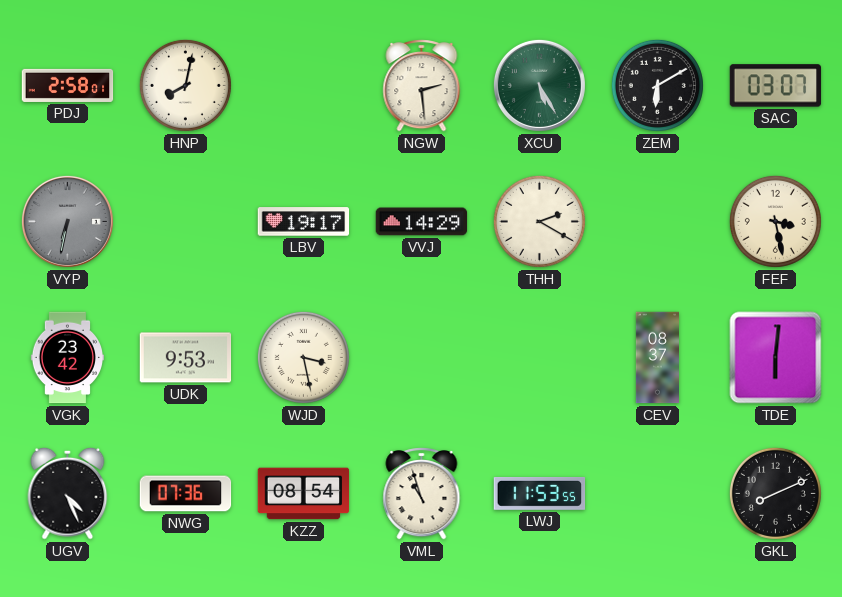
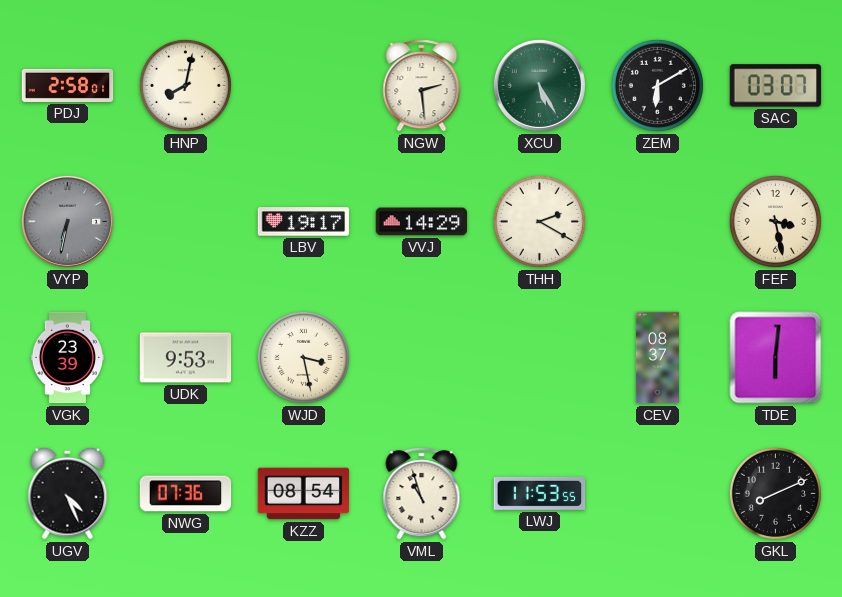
VGK: 23:42 -> 23:39
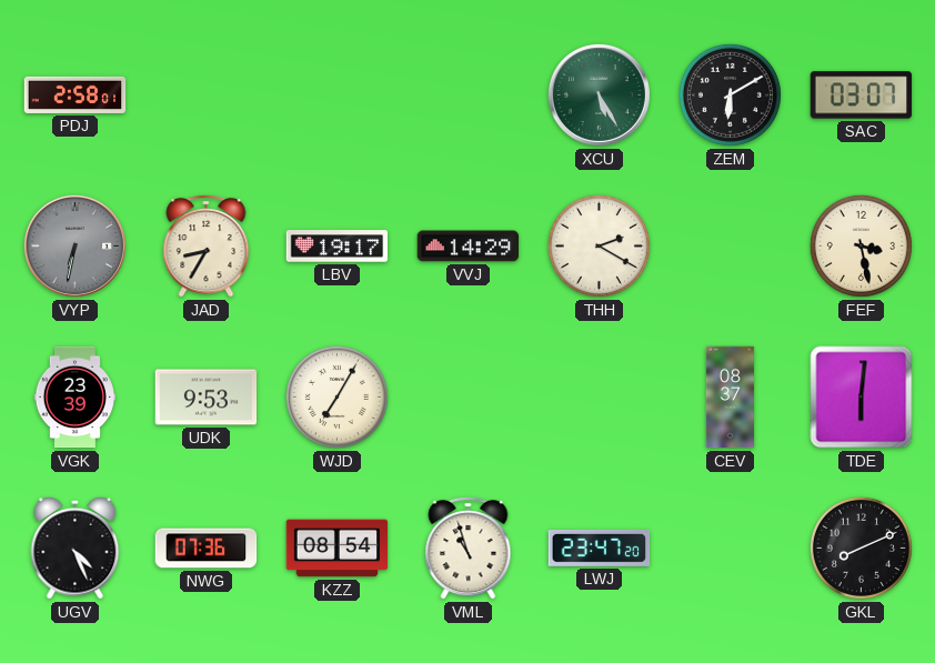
HNP: 8:02 -> none
NGW: 2:29 -> none
JAD: none -> 8:35
WJD: 3:28 -> 7:05
LWJ: 11:53 -> 23:47
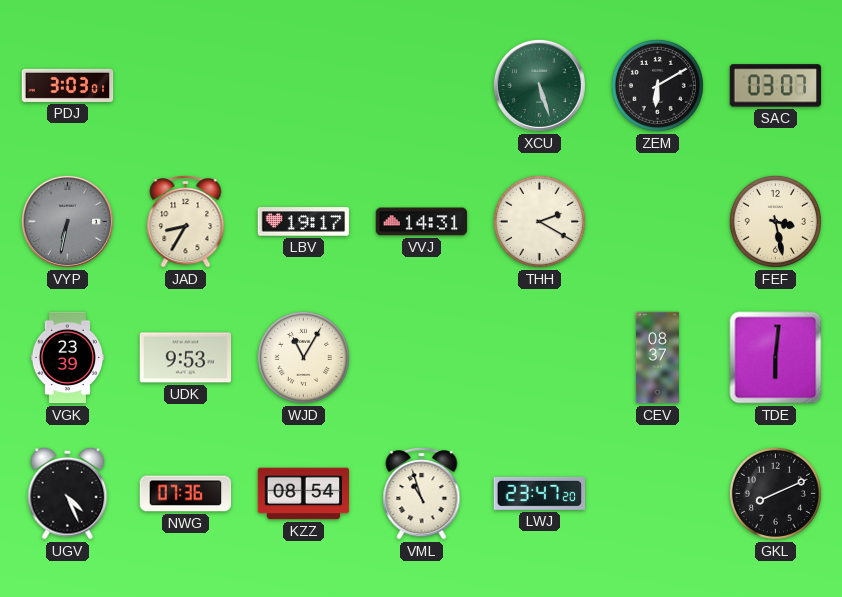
PDJ: 2:58 -> 3:03
XCU: 5:25 -> 5:27
VVJ: 14:29 -> 14:31
WJD: 7:05 -> 11:05
